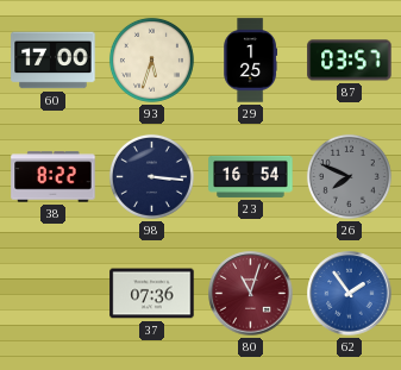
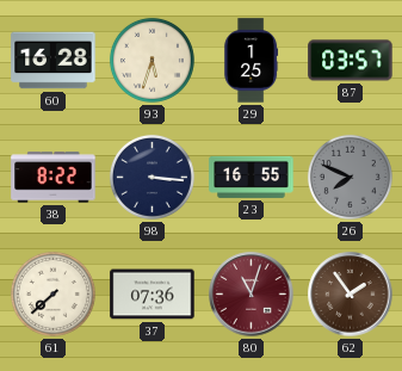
60: 17:00 -> 16:28
23: 16:54 -> 16:55
61: none -> 7:38
62 dial: blue -> brown
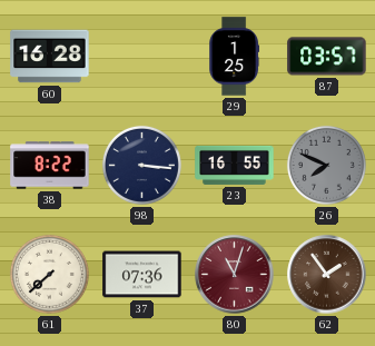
93: 5:33 -> none
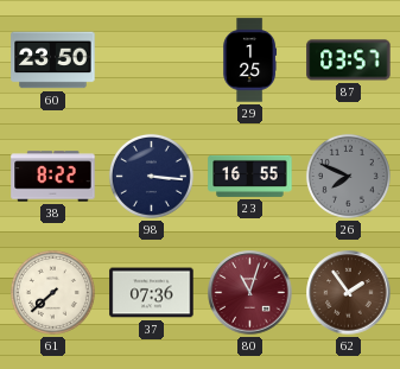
60: 16:28 -> 23:50
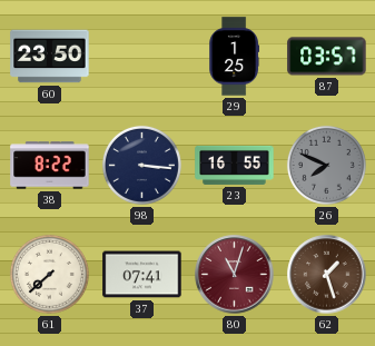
37: 07:36 -> 07:41
62: 1:54 -> 1:27
